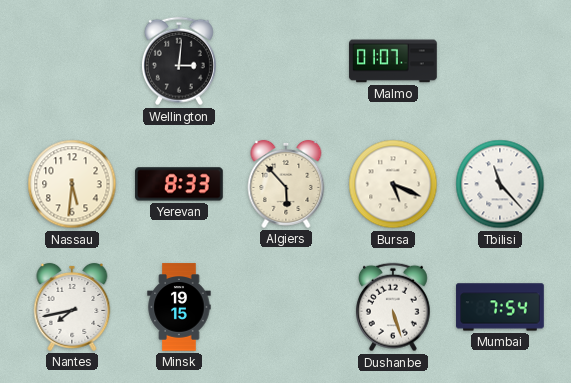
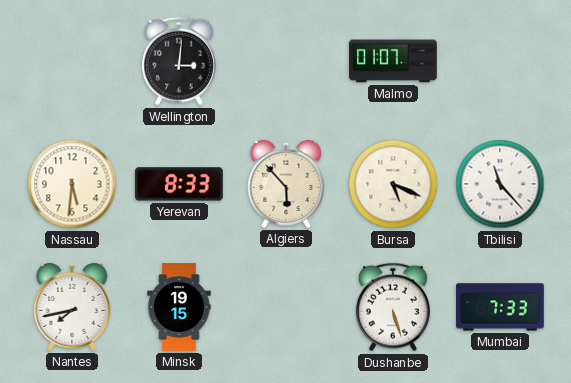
Mumbai: 7:54 -> 7:33
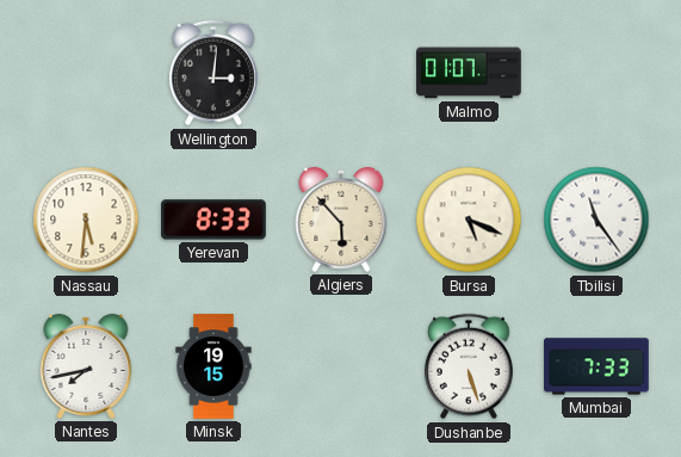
Tbilisi: 11:23 -> 11:24
